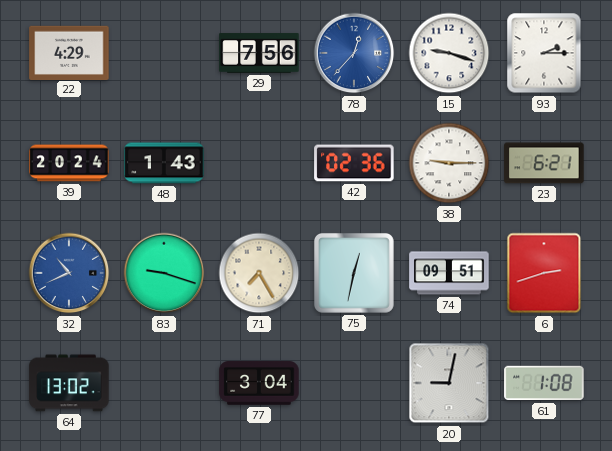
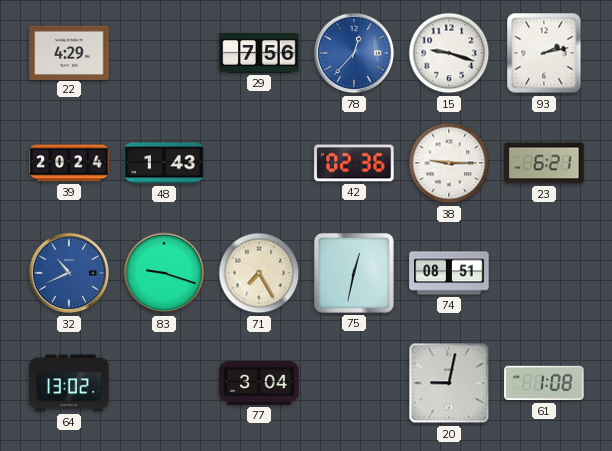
93: 2:15 -> 2:13
74: 09:51 -> 08:51
6: 2:42 -> none
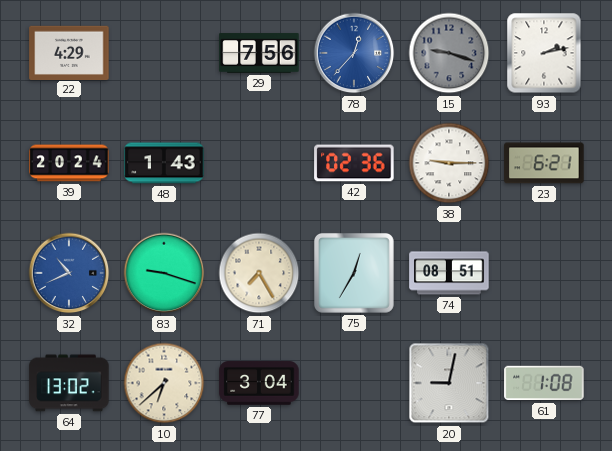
15 dial: white -> grey
75: 12:32 -> 12:35
10: none -> 6:38
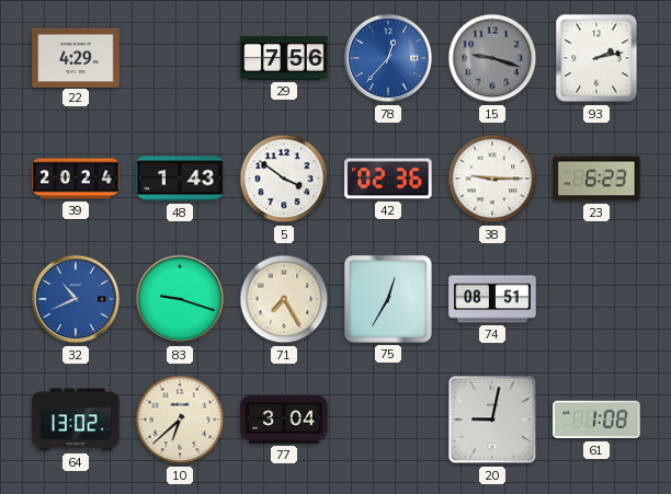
5: none -> 3:51
23: 6:21 -> 6:23
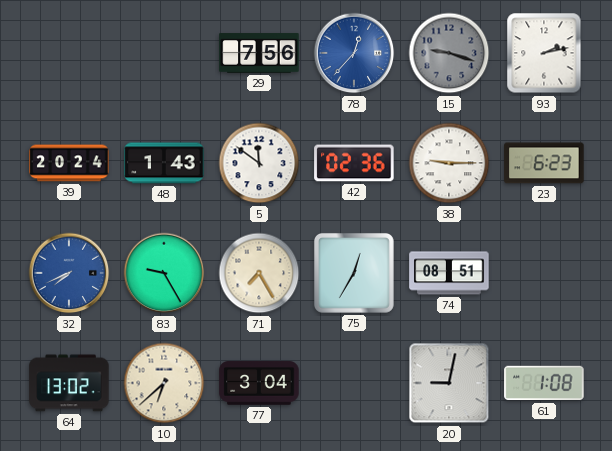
22: 4:29 -> none
5: 3:51 -> 11:51
32: 10:41 -> 7:41
83: 9:18 -> 9:25
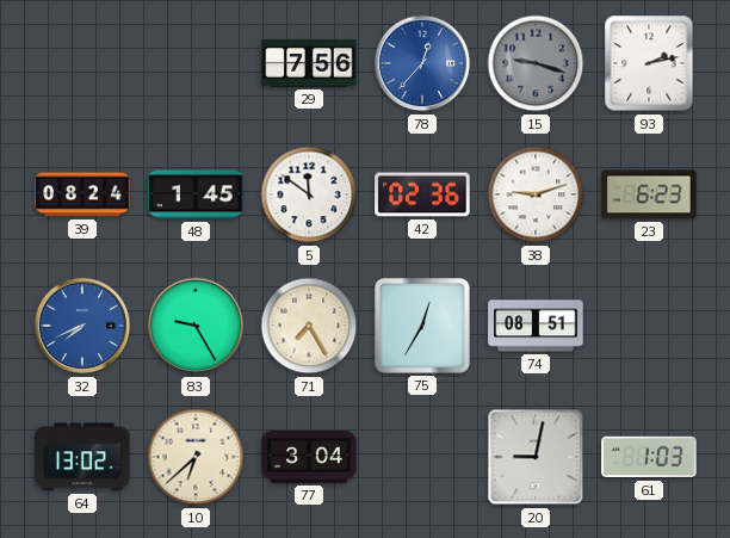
39: 20:24 -> 08:24
48: 1:43 -> 1:45
38: 9:15 -> 9:12
61: 1:08 -> 1:03
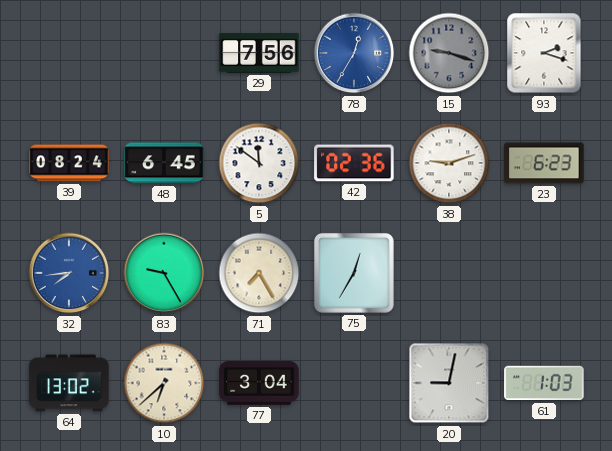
78: 12:37 -> 12:35
93: 2:13 -> 2:18
48: 1:45 -> 6:45
32: 7:41 -> 7:44
74: 08:51 -> none
